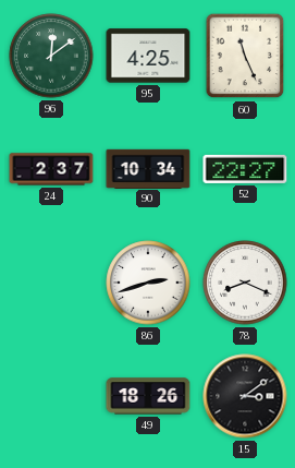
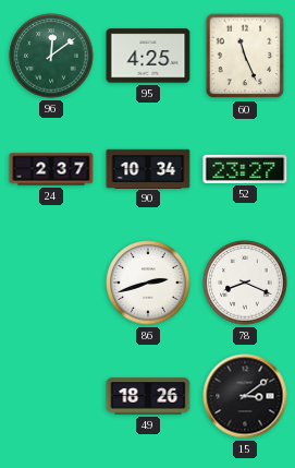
52: 22:27 -> 23:27
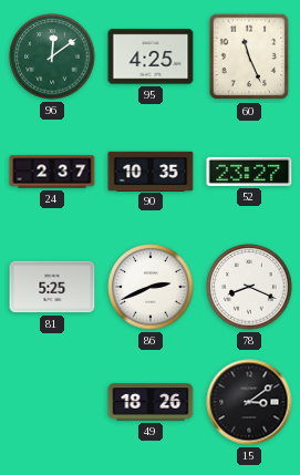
90: 10:34 -> 10:35
81: none -> 5:25
86: 2:42 -> 2:41
